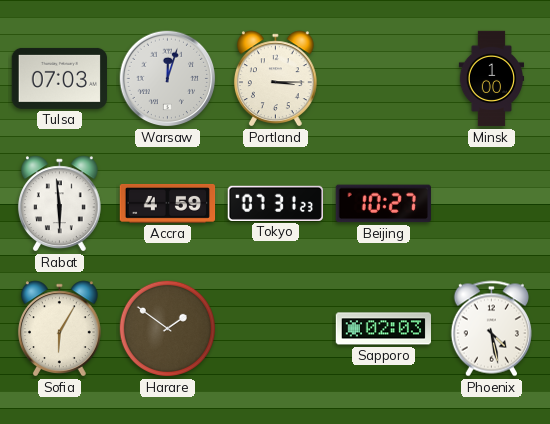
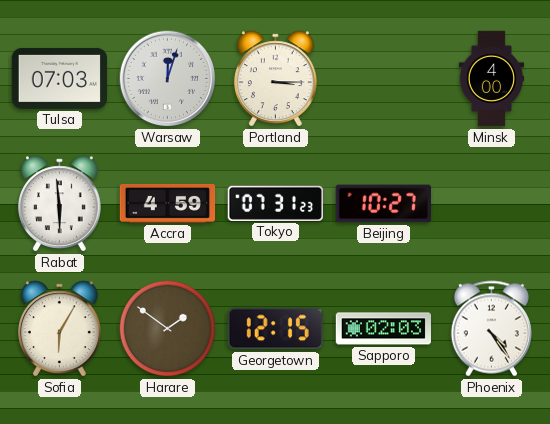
Minsk: 1:00 -> 4:00
Georgetown: none -> 12:15
Phoenix: 4:28 -> 4:24
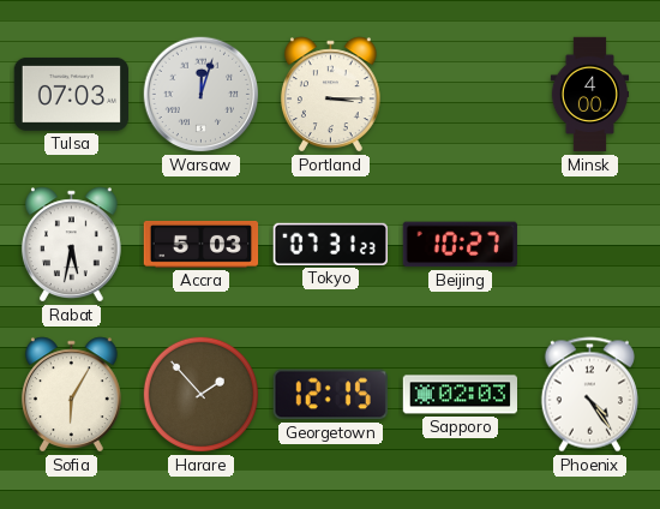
Rabat: 5:59 -> 5:32
Accra: 4:59 -> 5:03
Harare: 1:51 -> 1:53
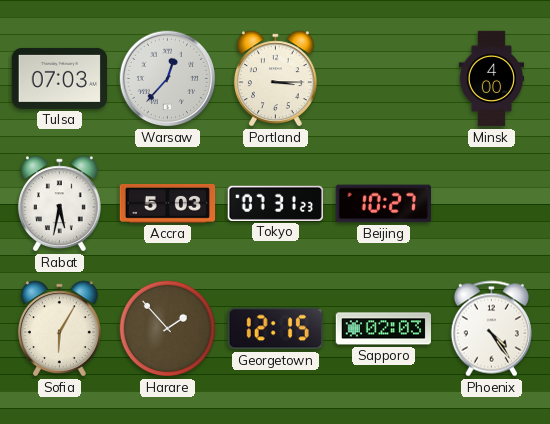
Warsaw: 12:03 -> 12:37
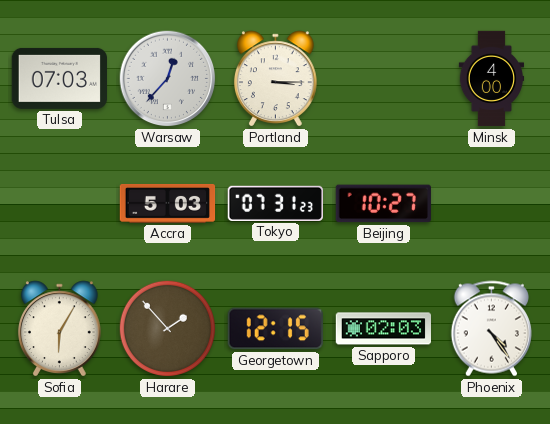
Rabat: 5:32 -> none
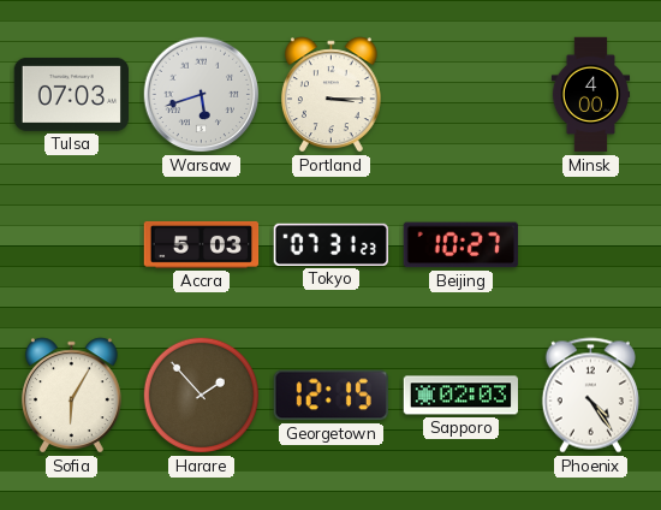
Warsaw: 12:37 -> 5:42
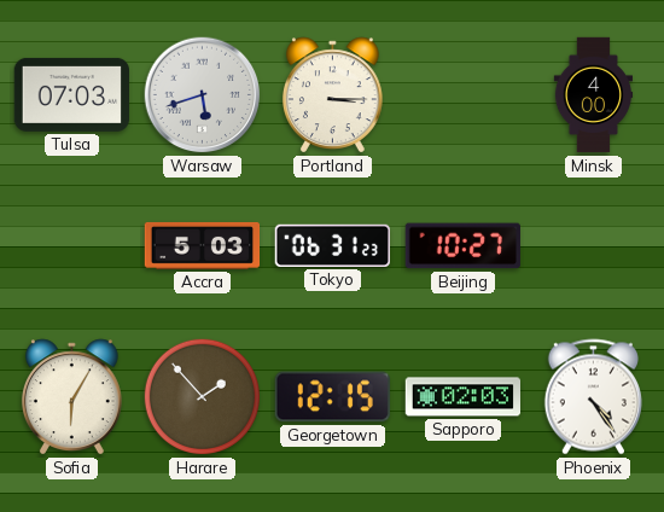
Tokyo: 07:31 -> 06:31
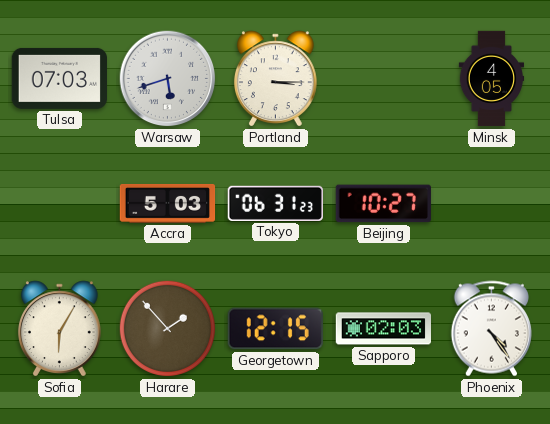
Minsk: 4:00 -> 4:05
